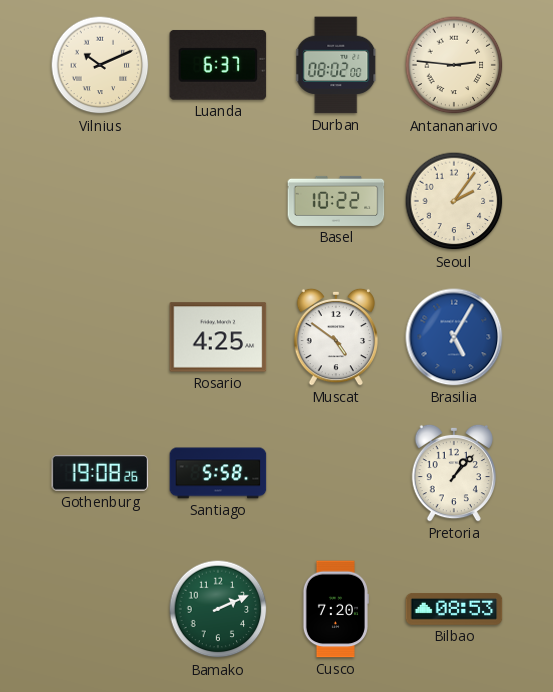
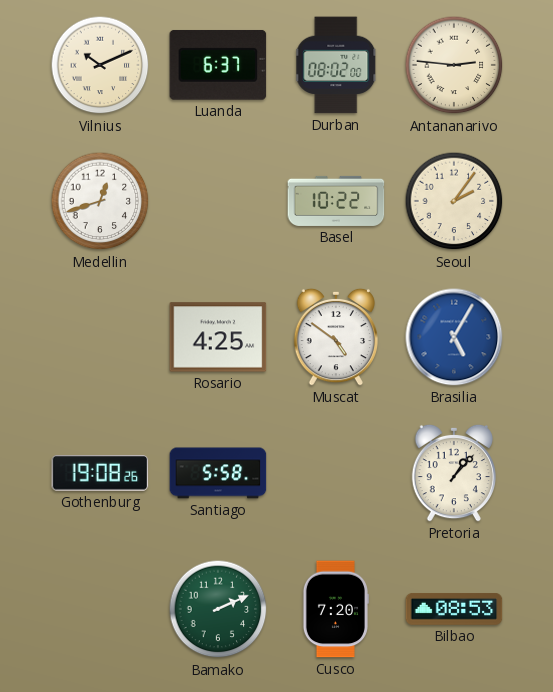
Medellin: none -> 12:42
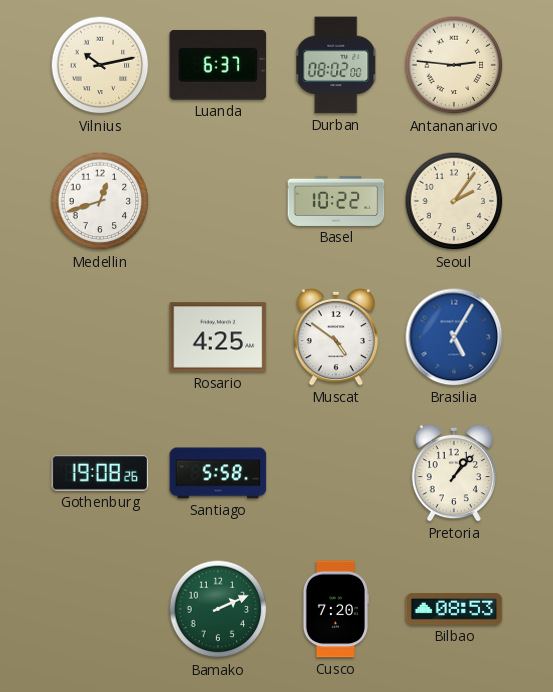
Vilnius: 10:11 -> 10:13
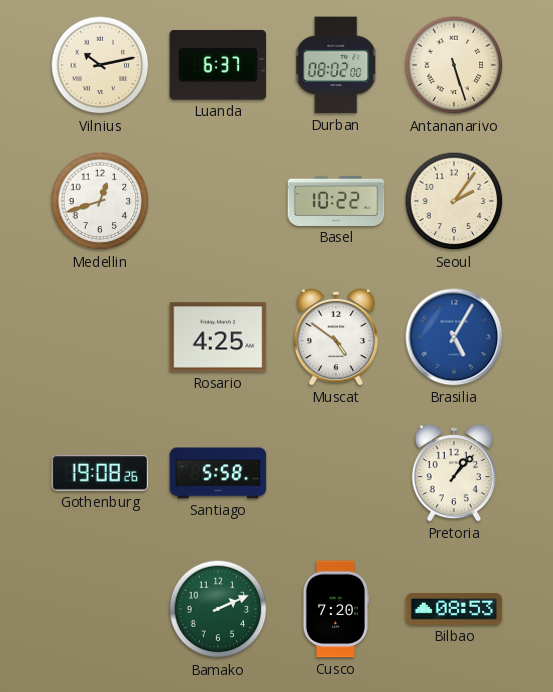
Antananarivo: 2:46 -> 5:27
